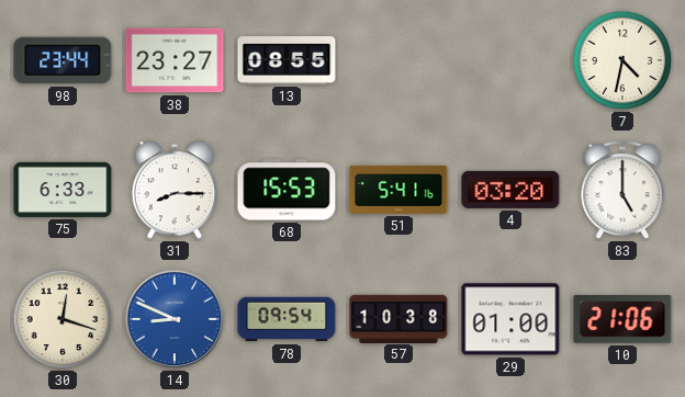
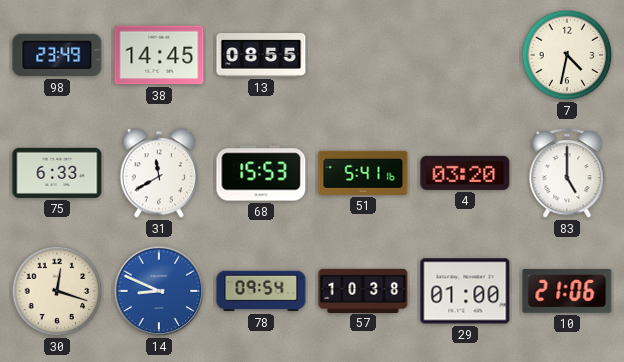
98: 23:44 -> 23:49
38: 23:27 -> 14:45
31: 8:15 -> 11:40
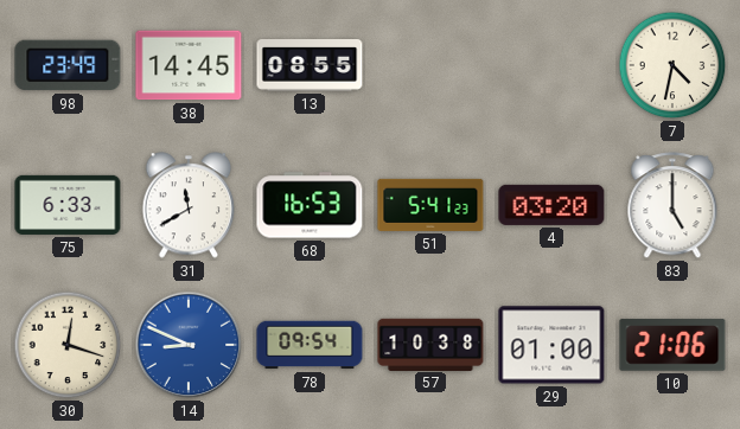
68: 15:53 -> 16:53
51: 5:41:16 -> 5:41:23
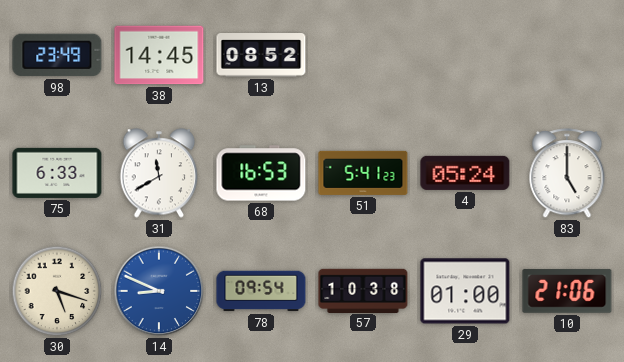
13: 08:55 -> 08:52
7: 4:32 -> none
4: 03:20 -> 05:24
30: 12:18 -> 5:18
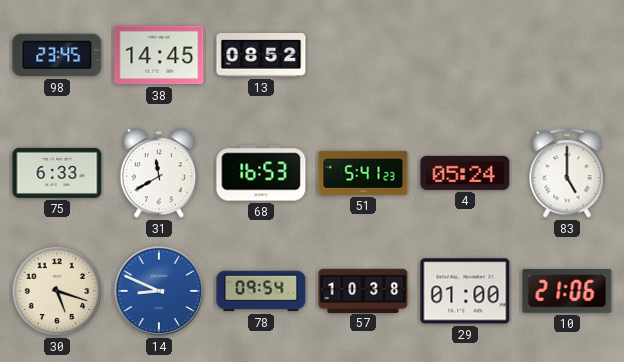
98: 23:49 -> 23:45
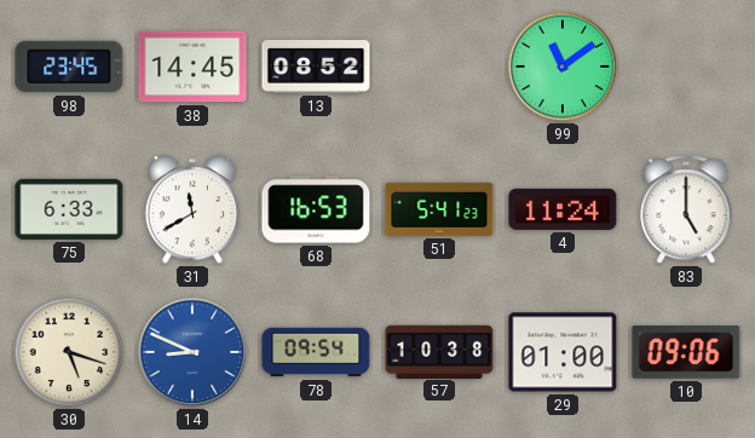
99: none -> 11:09
4: 05:24 -> 11:24
10: 21:06 -> 09:06
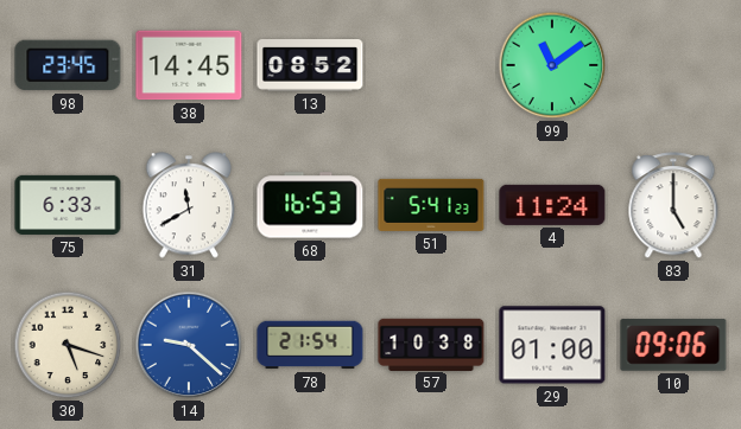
14: 8:49 -> 9:22
78: 09:54 -> 21:54
